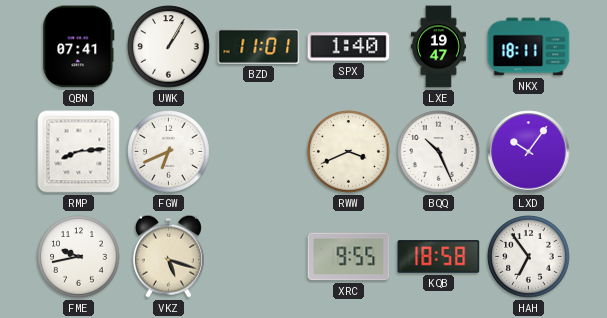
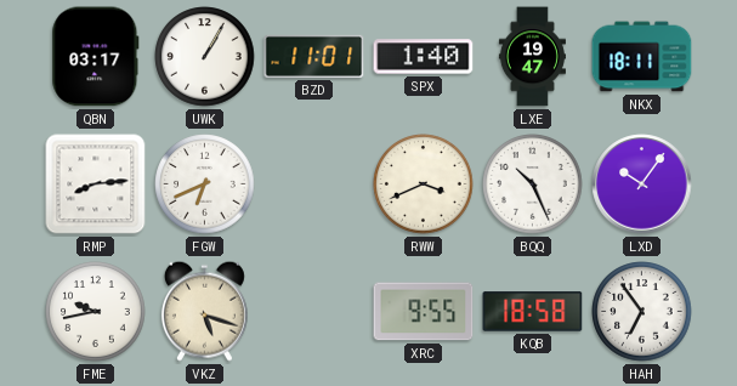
QBN: 07:41 -> 03:17
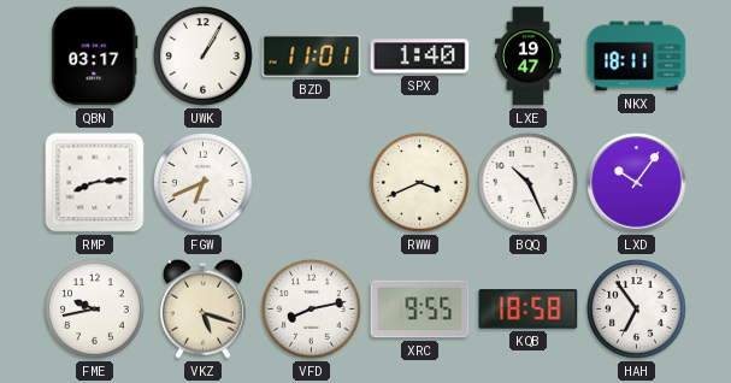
VFD: none -> 8:13
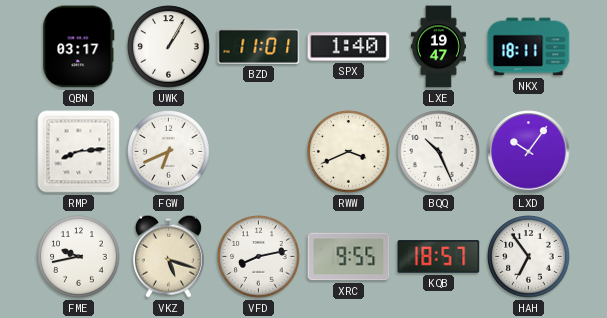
KQB: 18:58 -> 18:57
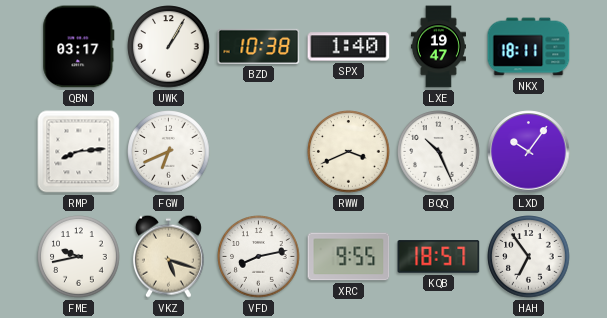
BZD: 11:01 -> 10:38
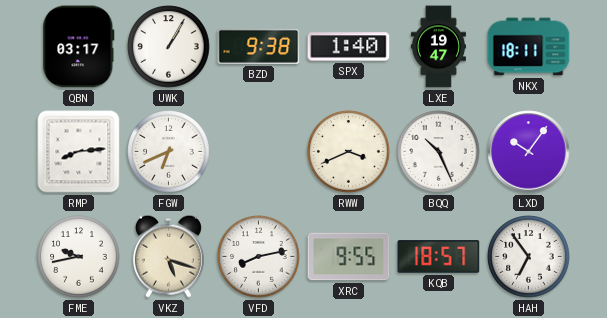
BZD: 10:38 -> 9:38
